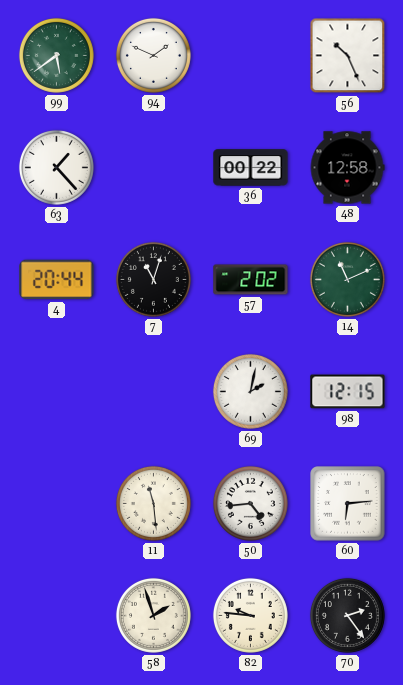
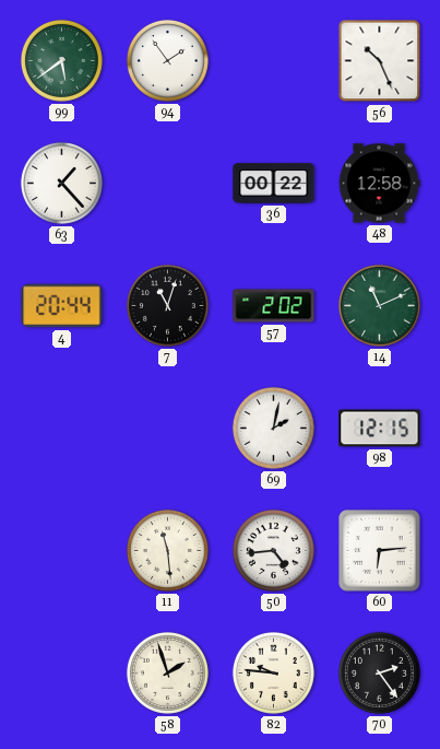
94: 1:49 -> 1:54
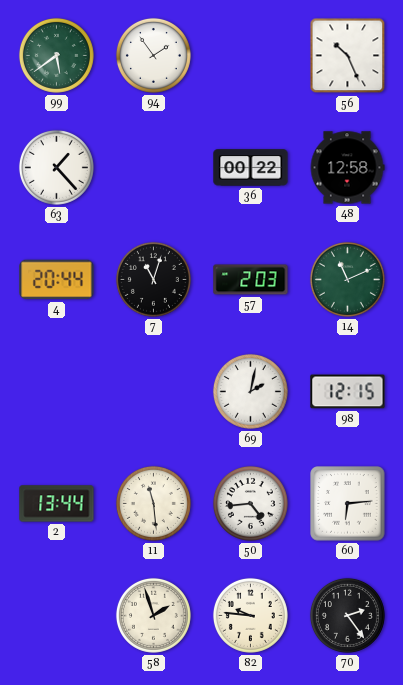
57: 2:02 -> 2:03
2: none -> 13:44
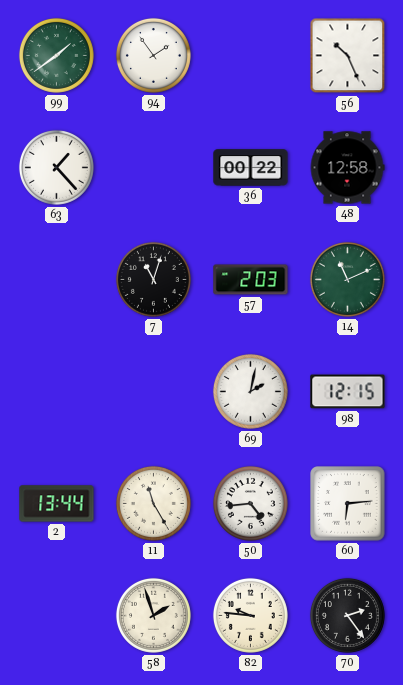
99: 5:39 -> 1:39
4: 20:44 -> none
11: 11:29 -> 11:25
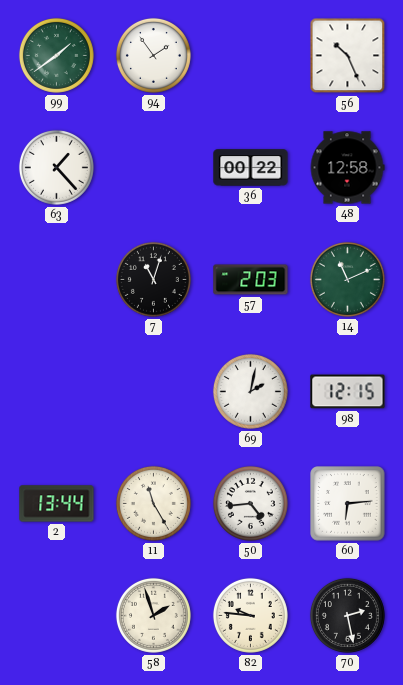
70: 2:24 -> 2:28
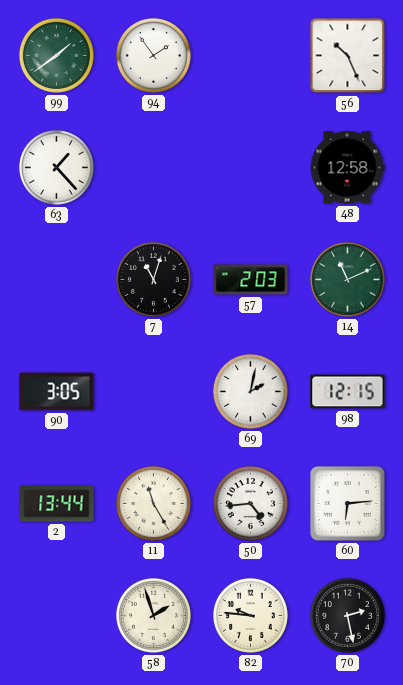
36: 00:22 -> none
90: none -> 3:05
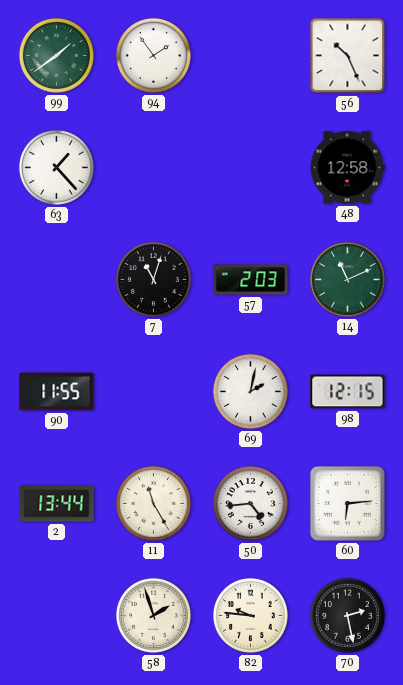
90: 3:05 -> 11:55
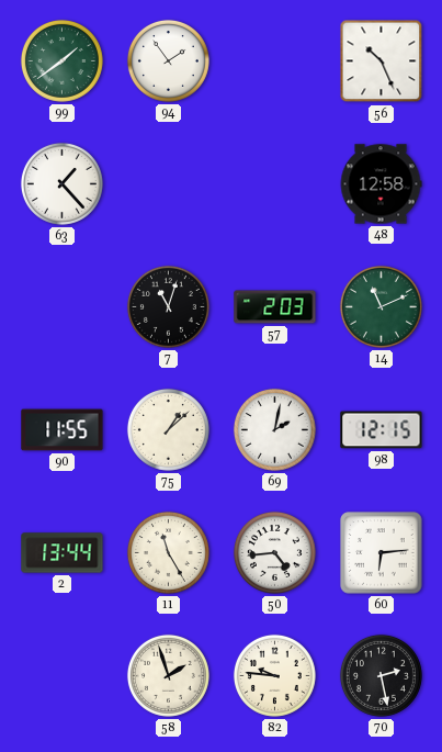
75: none -> 1:08
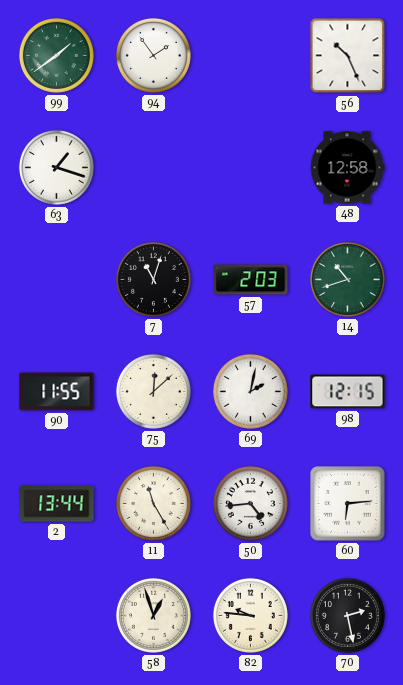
63: 1:23 -> 1:18
14: 11:11 -> 10:42
75: 1:08 -> 12:08
58: 1:57 -> 12:57
